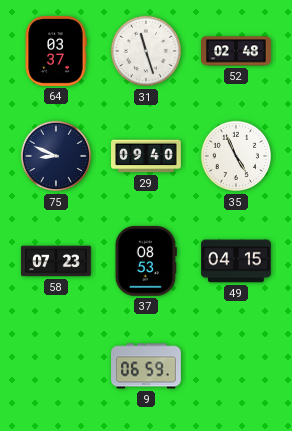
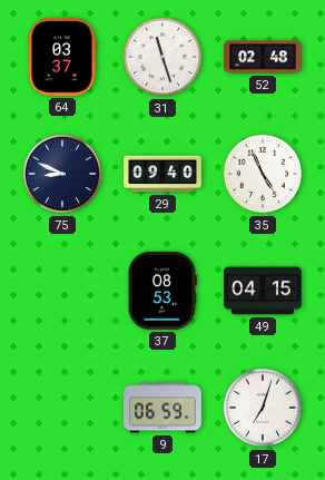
58: 07:23 -> none
17: none -> 7:03
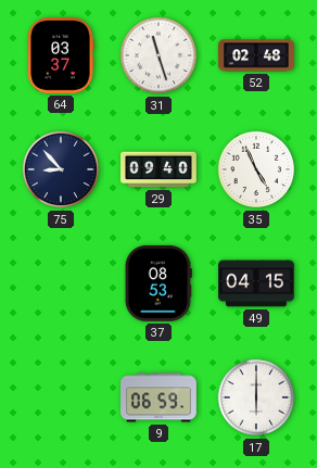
75: 8:49 -> 8:53
17: 7:03 -> 6:00
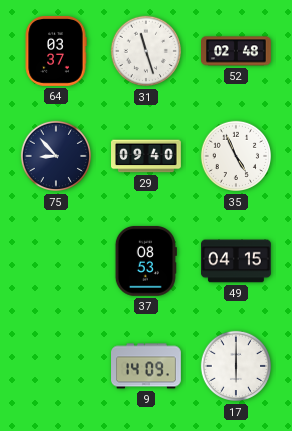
9: 06:59 -> 14:09
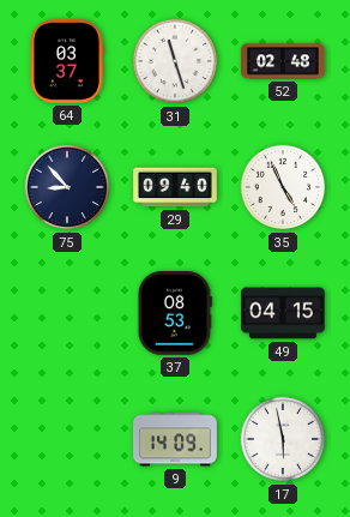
17: 6:00 -> 5:58
